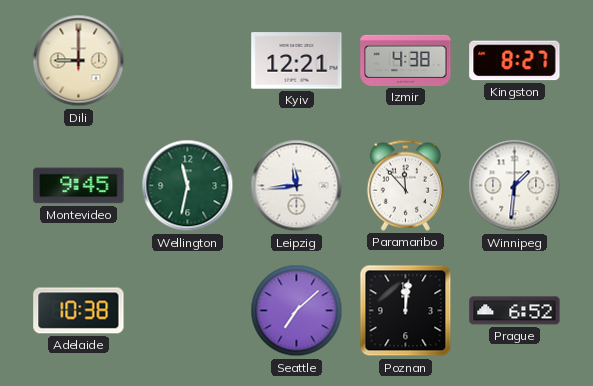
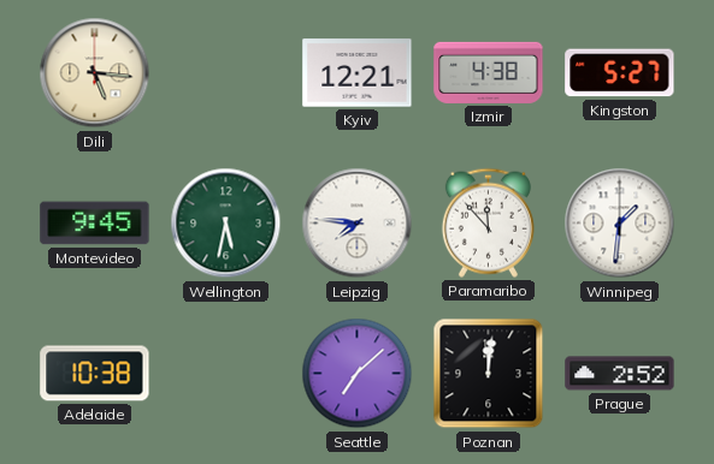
Dili: 9:00 -> 5:16
Kingston: 8:27 -> 5:27
Wellington: 11:32 -> 5:32
Leipzig: 11:44 -> 7:46
Prague: 6:52 -> 2:52
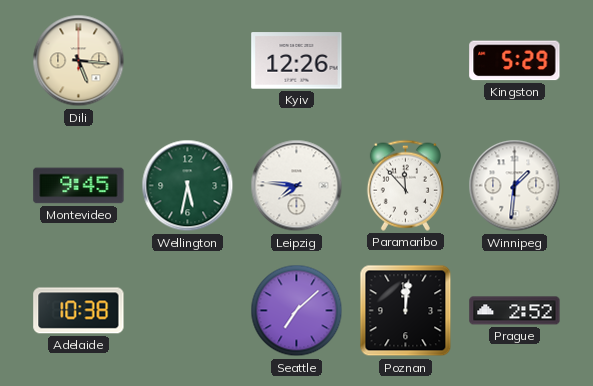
Kyiv: 12:21 -> 12:26
Izmir: 4:38 -> none
Kingston: 5:27 -> 5:29
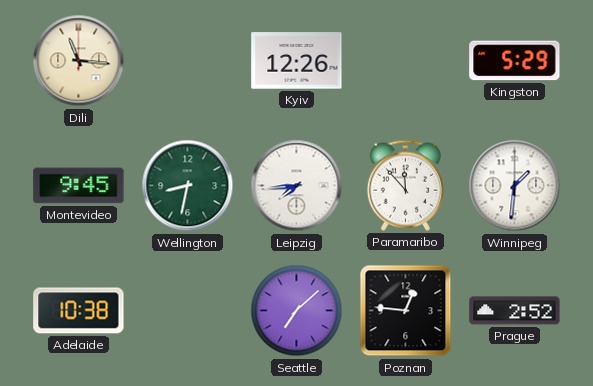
Dili: 5:16 -> 11:16
Wellington: 5:32 -> 8:32
Leipzig: 7:46 -> 7:44
Poznan: 12:01 -> 12:46
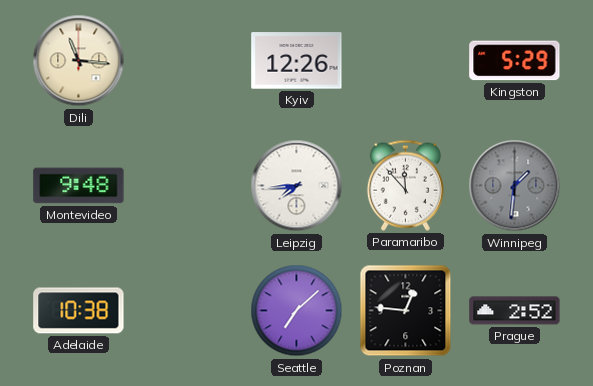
Montevideo: 9:45 -> 9:48
Wellington: 8:32 -> none
Winnipeg dial: white -> grey
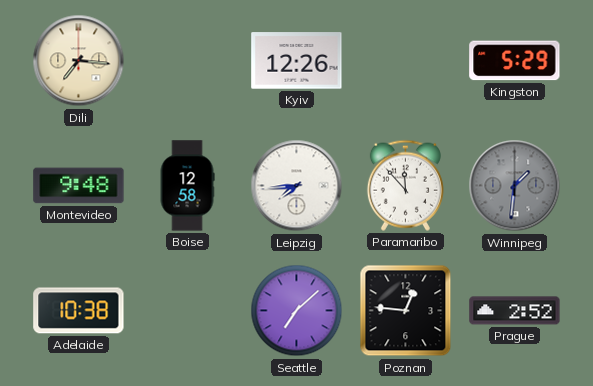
Dili: 11:16 -> 7:16
Boise: none -> 12:58
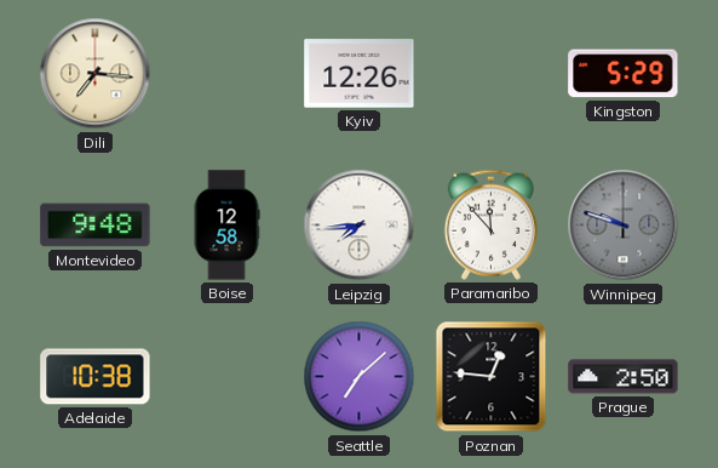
Winnipeg: 1:31 -> 9:48
Prague: 2:52 -> 2:50
